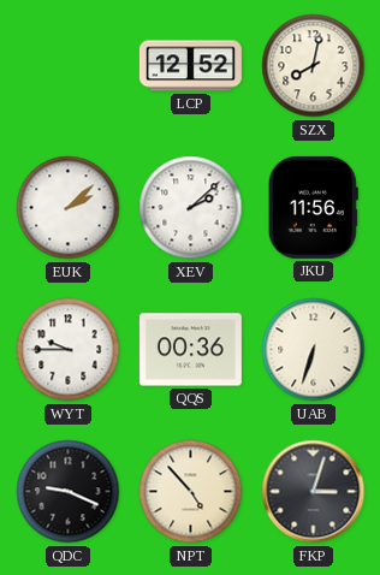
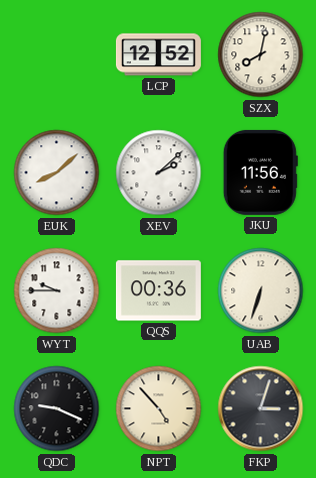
EUK: 2:08 -> 8:08
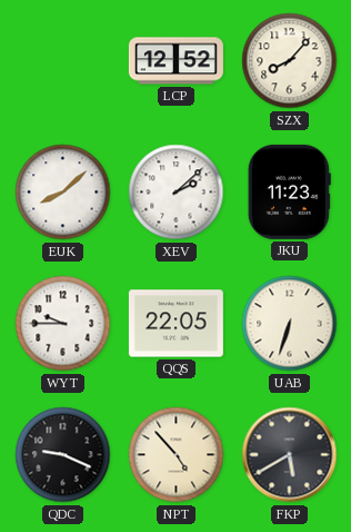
SZX: 8:02 -> 8:07
JKU: 11:56 -> 11:23
QQS: 00:36 -> 22:05
FKP: 3:03 -> 5:40
